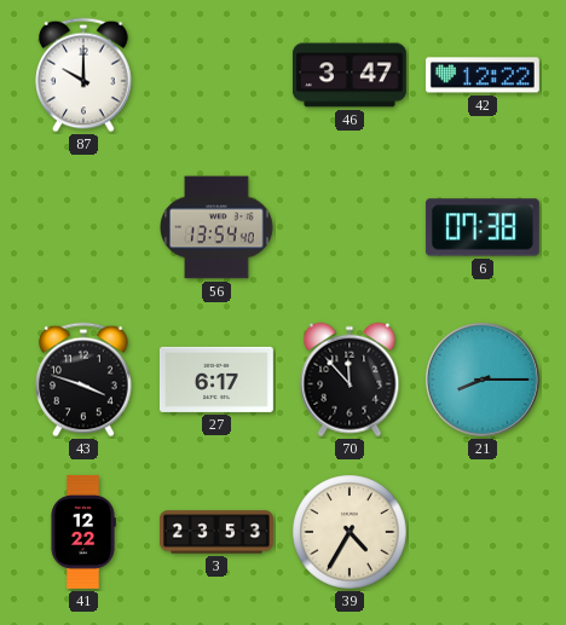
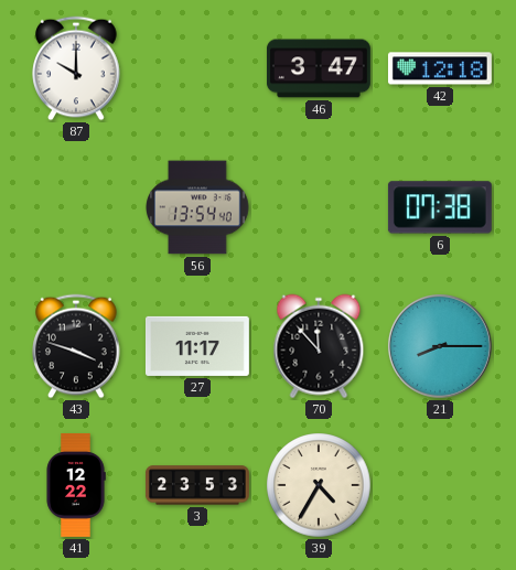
42: 12:22 -> 12:18
27: 6:17 -> 11:17
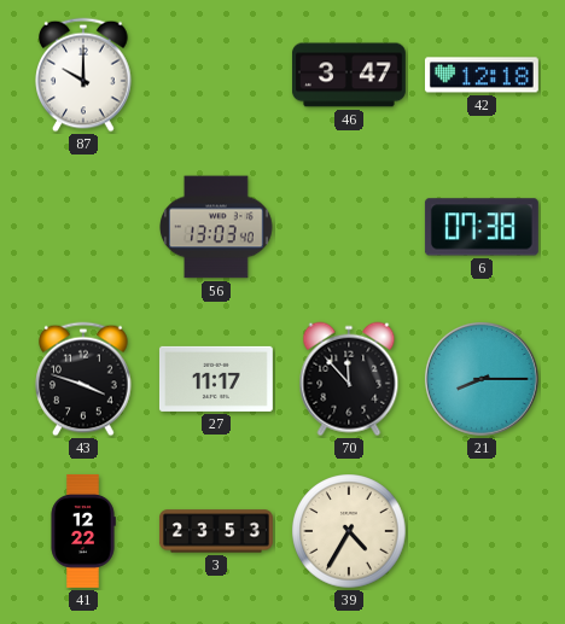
56: 13:54 -> 13:03
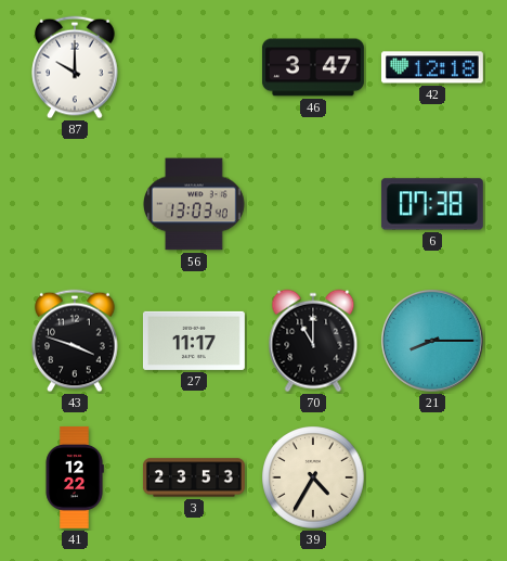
70: 11:53 -> 11:00
